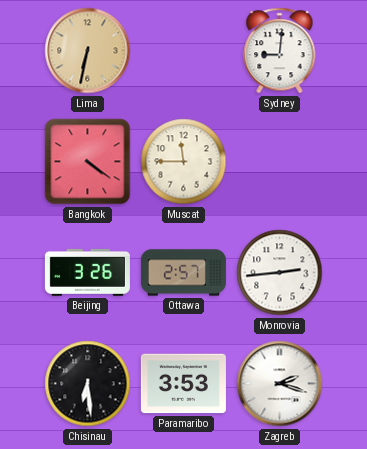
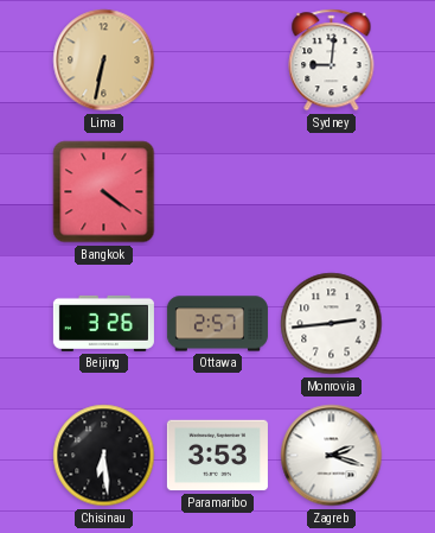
Muscat: 11:45 -> none
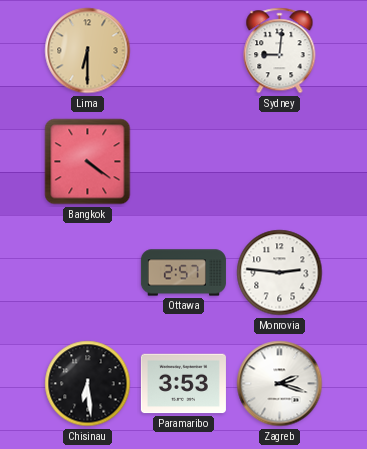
Lima: 6:32 -> 6:30
Beijing: 3:26 -> none
Monrovia: 2:44 -> 2:46
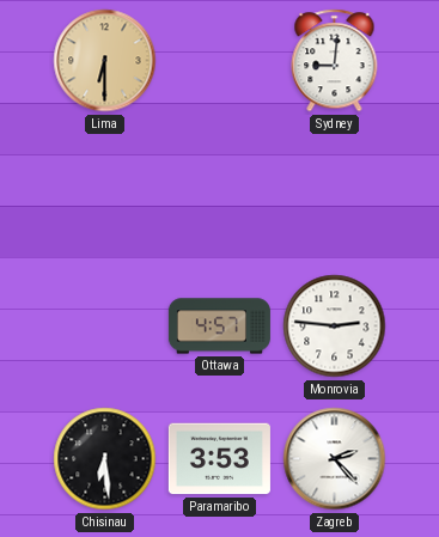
Bangkok: 4:21 -> none
Ottawa: 2:57 -> 4:57
Zagreb: 2:18 -> 2:23
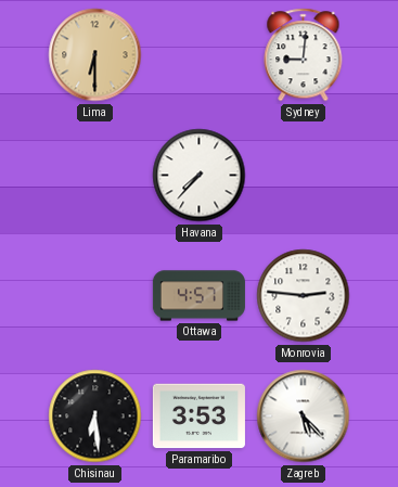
Havana: none -> 7:37
Zagreb: 2:23 -> 5:23
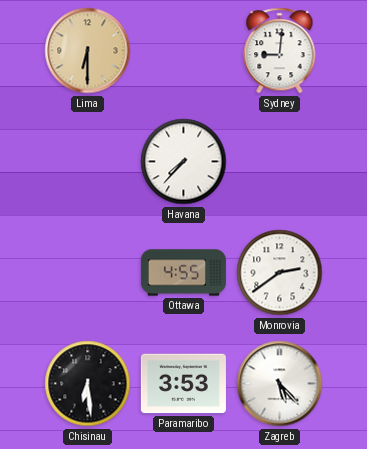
Ottawa: 4:57 -> 4:55
Monrovia: 2:46 -> 2:39
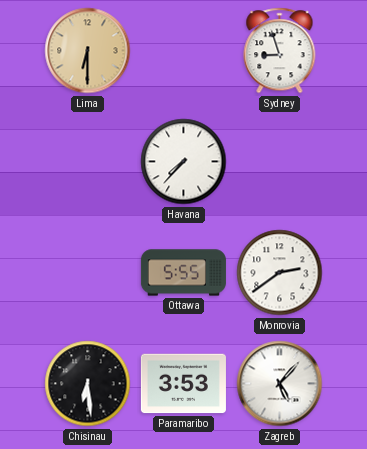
Sydney: 9:01 -> 8:57
Ottawa: 4:55 -> 5:55
Zagreb: 5:23 -> 5:07
